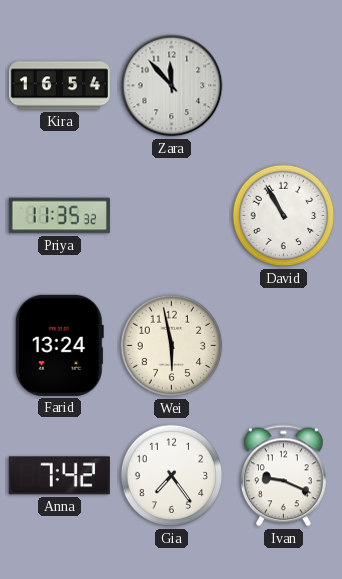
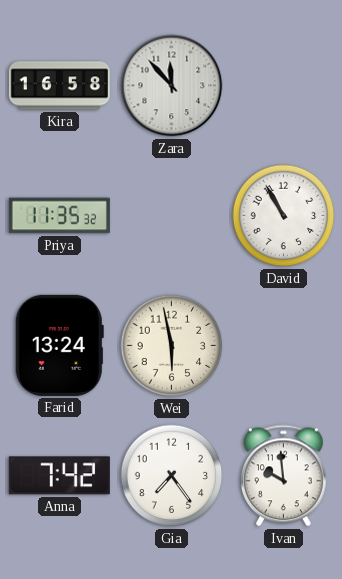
Kira: 16:54 -> 16:58
Ivan: 9:19 -> 9:59
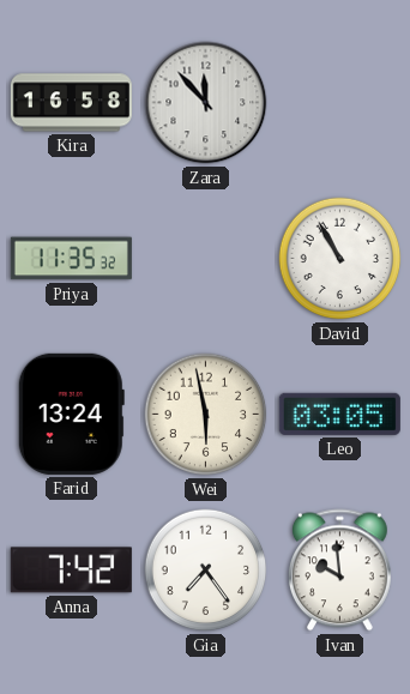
Leo: none -> 03:05
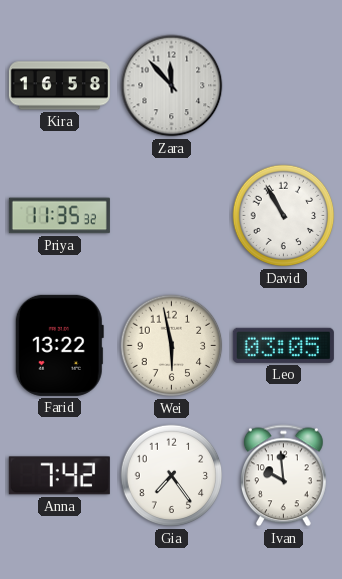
Farid: 13:24 -> 13:22
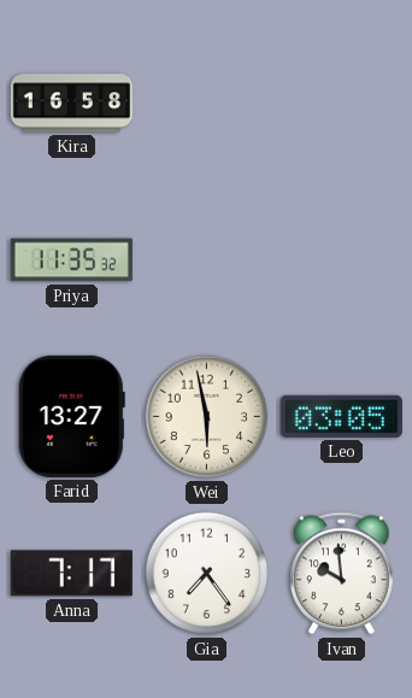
Zara: 11:53 -> none
David: 10:55 -> none
Farid: 13:22 -> 13:27
Anna: 7:42 -> 7:17
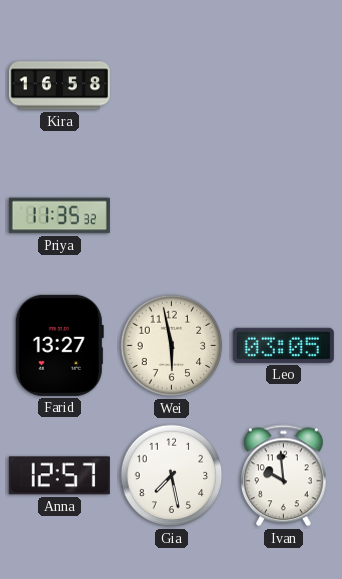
Anna: 7:17 -> 12:57
Gia: 7:24 -> 7:28
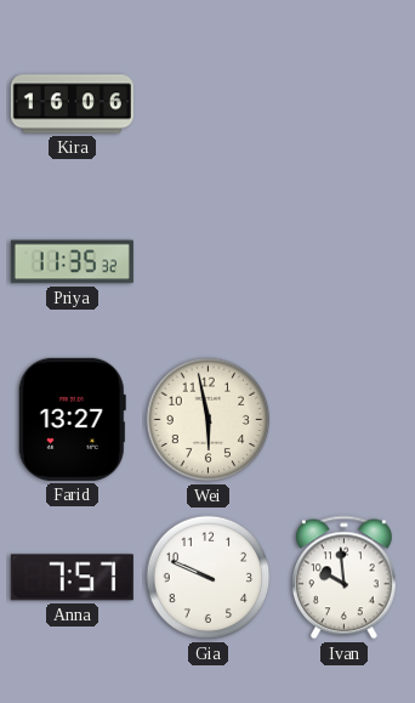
Kira: 16:58 -> 16:06
Leo: 03:05 -> none
Anna: 12:57 -> 7:57
Gia: 7:28 -> 9:49
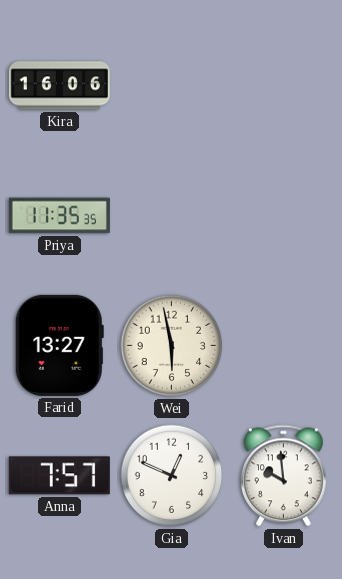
Priya: 11:35:32 -> 11:35:35
Gia: 9:49 -> 12:49
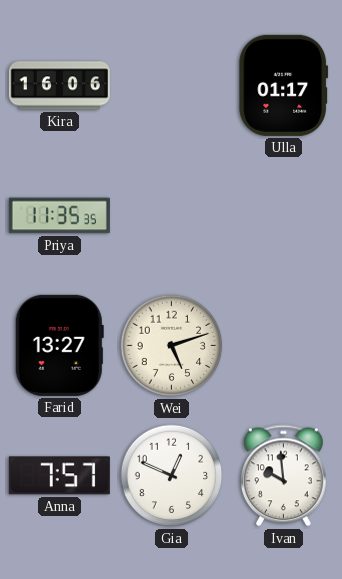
Ulla: none -> 01:17
Wei: 5:58 -> 5:12
